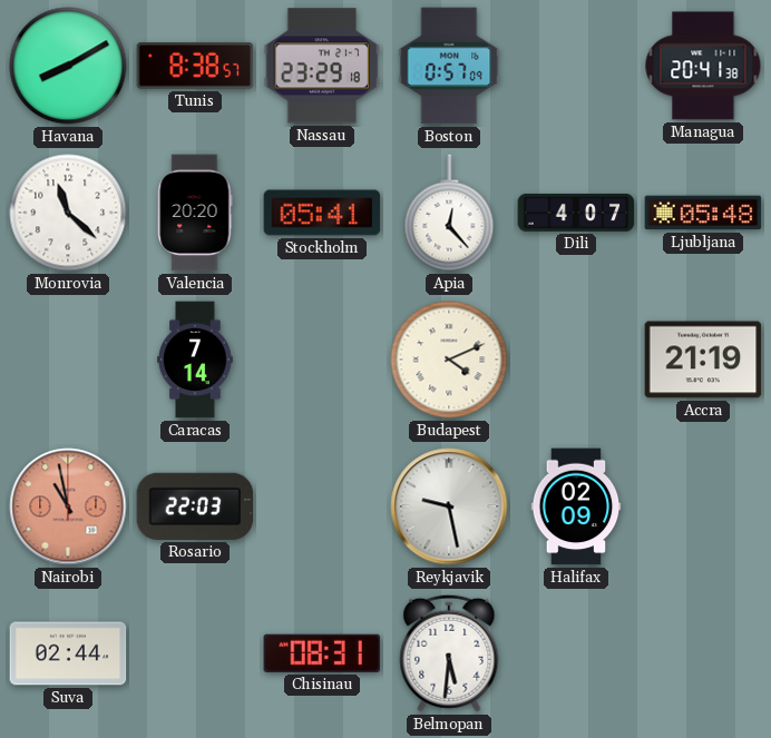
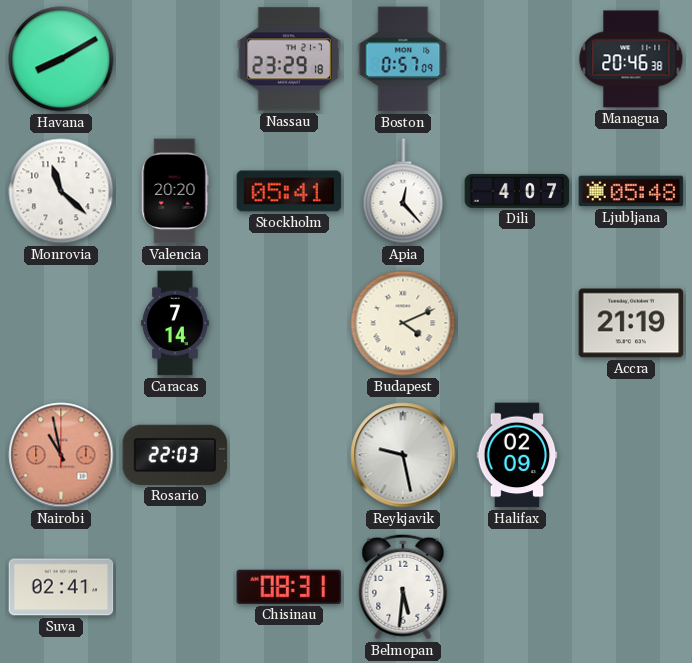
Tunis: 8:38 -> none
Managua: 20:41 -> 20:46
Suva: 02:44 -> 02:41
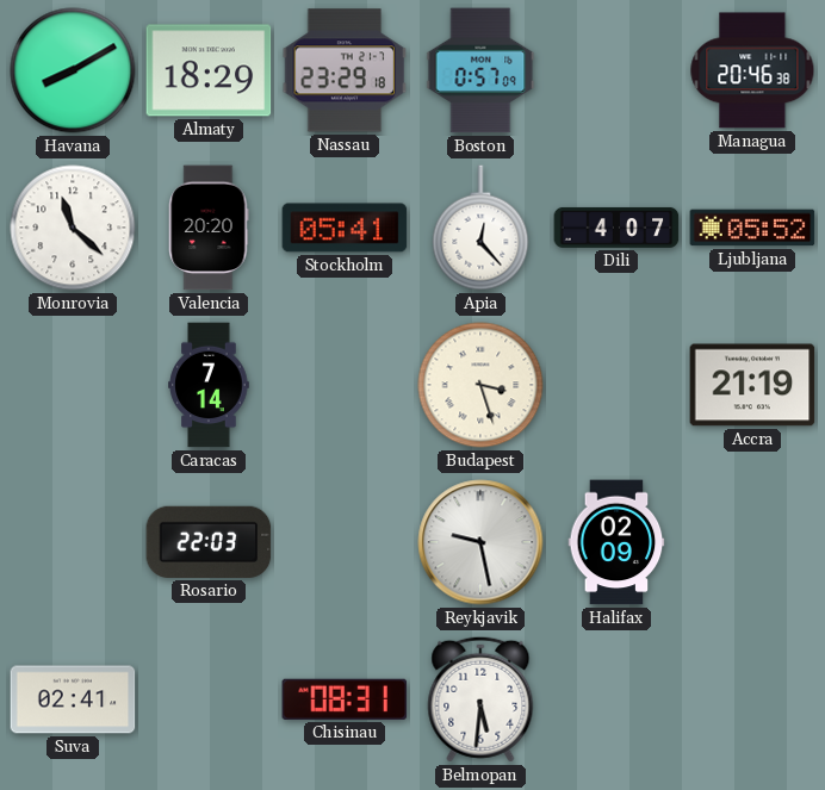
Almaty: none -> 18:29
Ljubljana: 05:48 -> 05:52
Budapest: 4:11 -> 3:27
Nairobi: 10:58 -> none
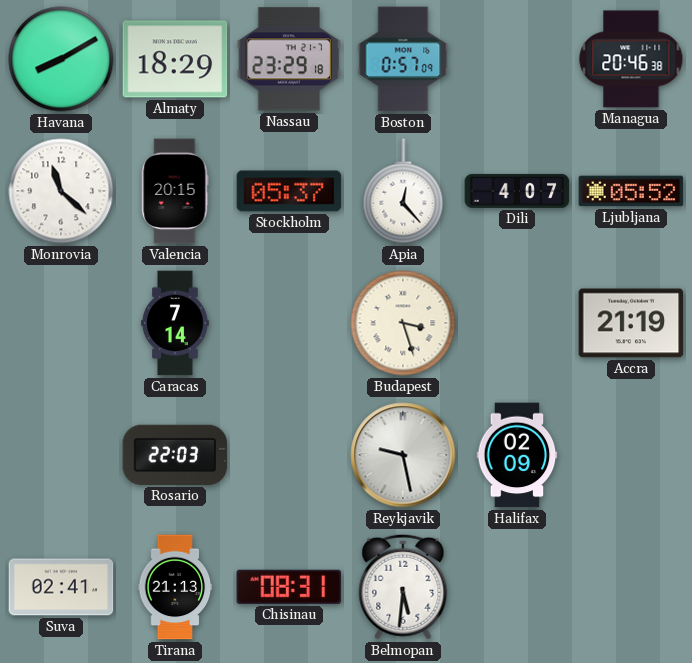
Valencia: 20:20 -> 20:15
Stockholm: 05:41 -> 05:37
Tirana: none -> 21:13
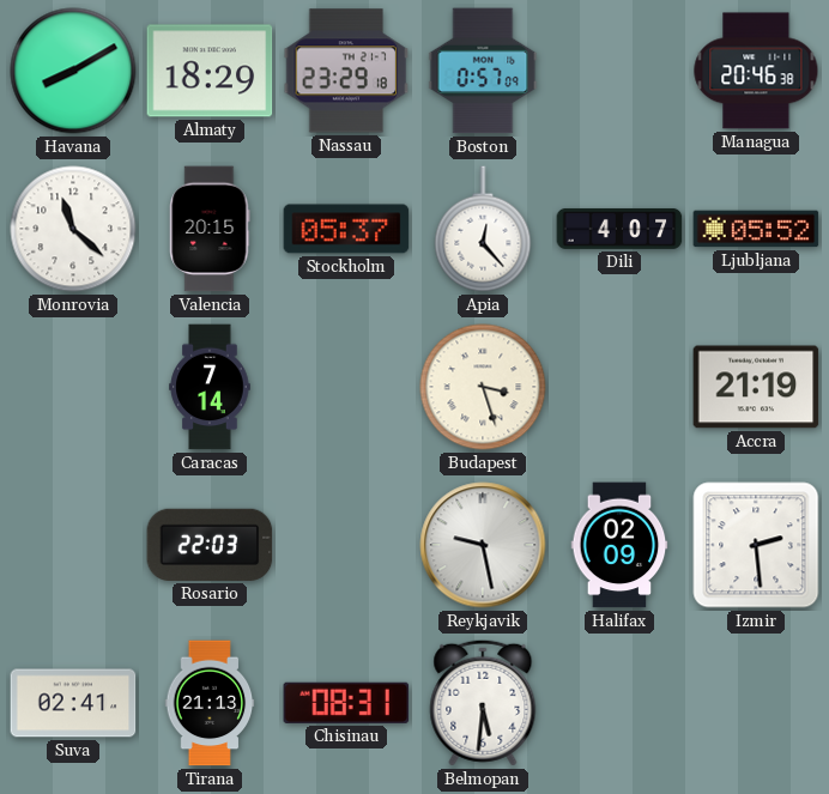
Izmir: none -> 2:29
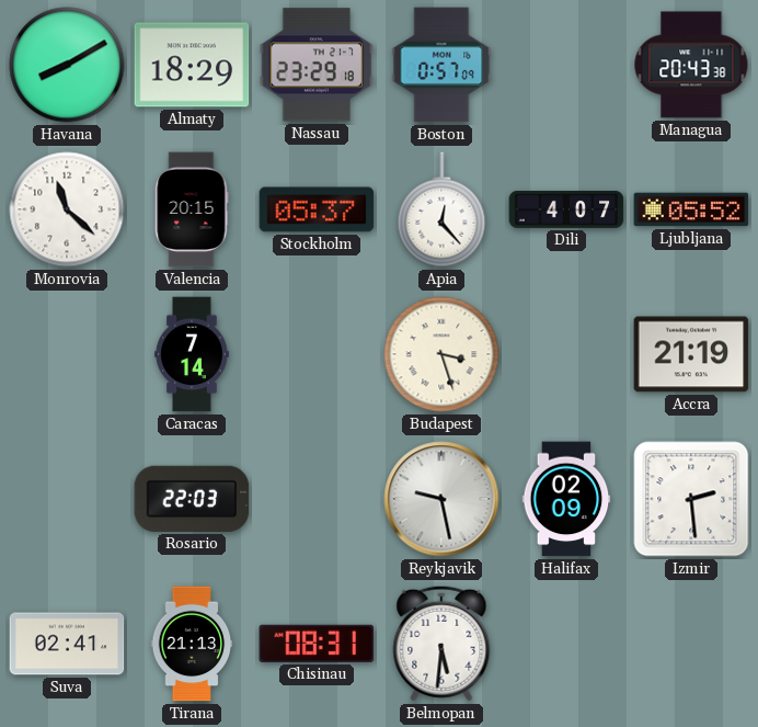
Managua: 20:46 -> 20:43
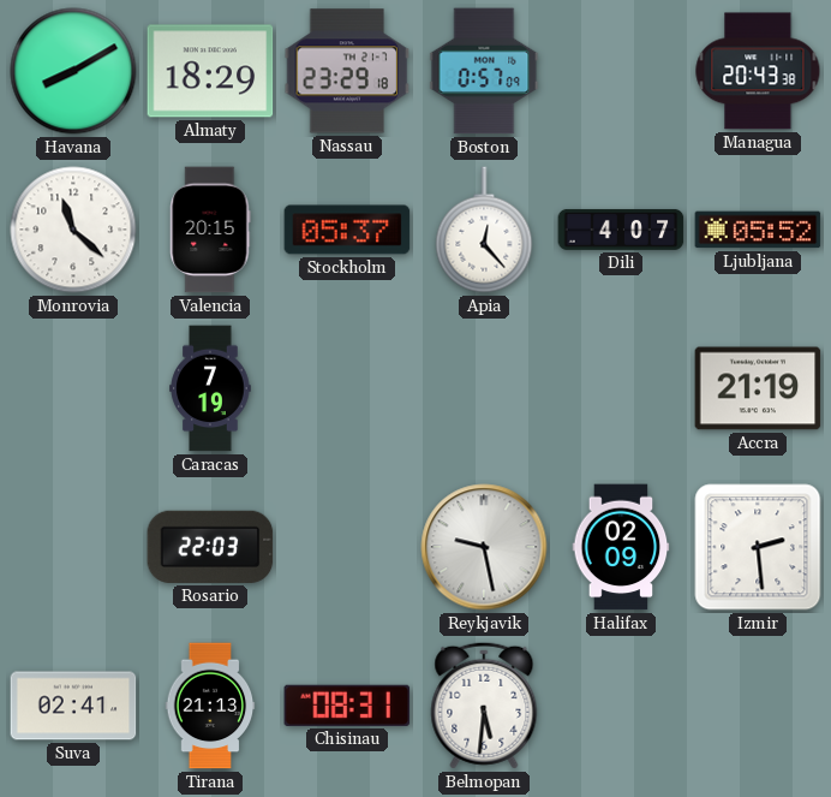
Caracas: 7:14 -> 7:19
Budapest: 3:27 -> none
